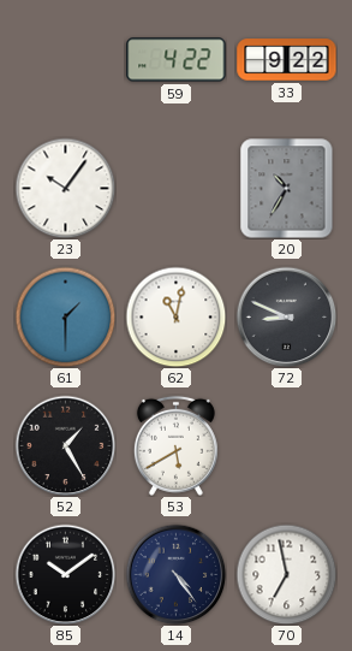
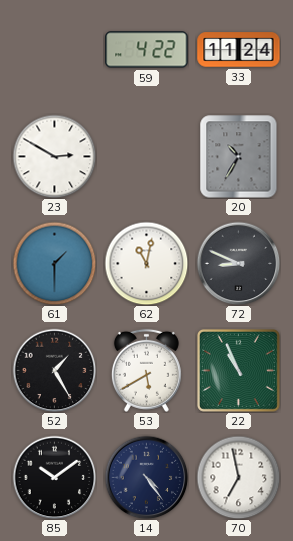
33: 9:22 -> 11:24
23: 10:06 -> 2:50
22: none -> 10:56
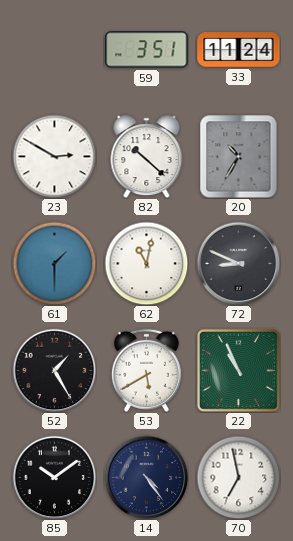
59: 4:22 -> 3:51
82: none -> 10:22
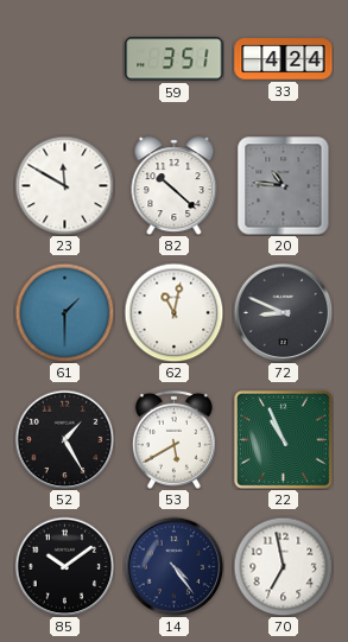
33: 11:24 -> 4:24
23: 2:50 -> 11:50
20: 10:35 -> 10:46
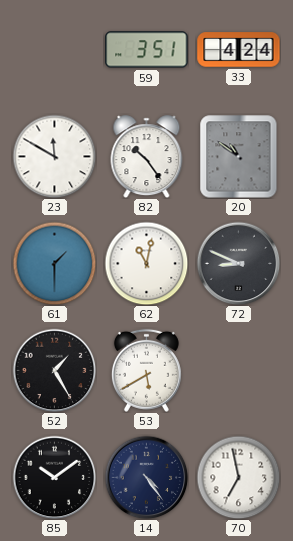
82: 10:22 -> 10:24
20: 10:46 -> 10:51
22: 10:56 -> none
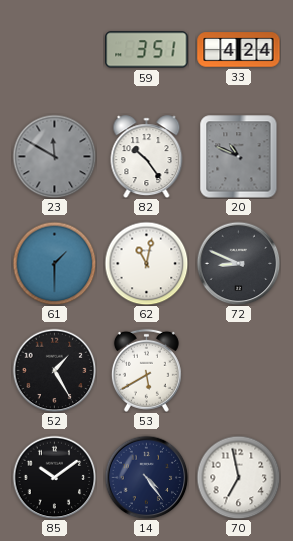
23 dial: white -> grey
20: 10:51 -> 10:49
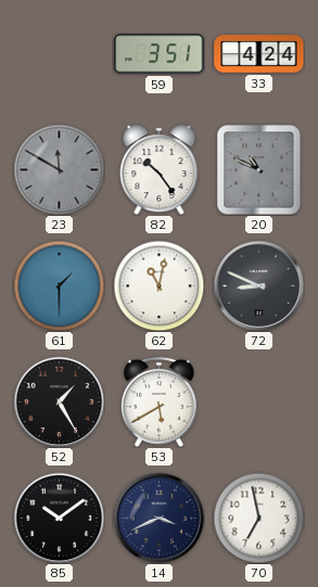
14: 4:24 -> 3:41
